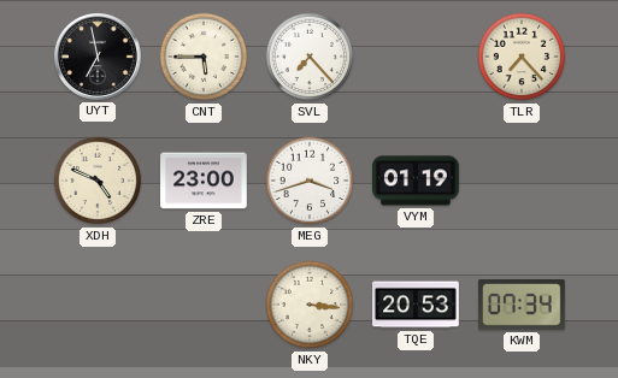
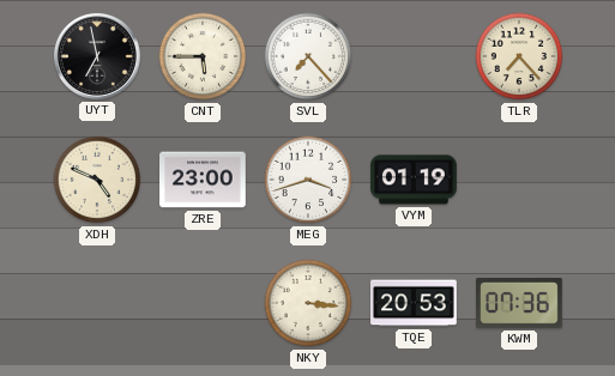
KWM: 07:34 -> 07:36
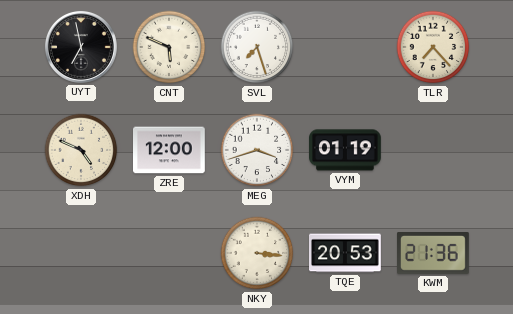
CNT: 5:45 -> 5:49
SVL: 7:23 -> 7:27
ZRE: 23:00 -> 12:00
KWM: 07:36 -> 21:36
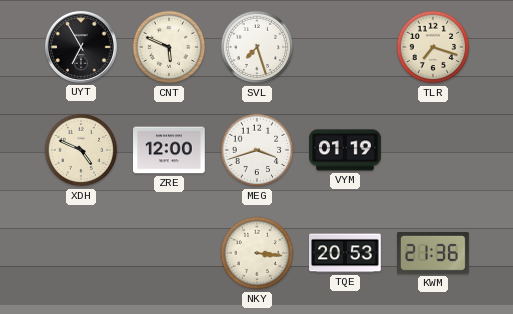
UYT: 6:58 -> 6:55
TLR: 7:23 -> 7:18
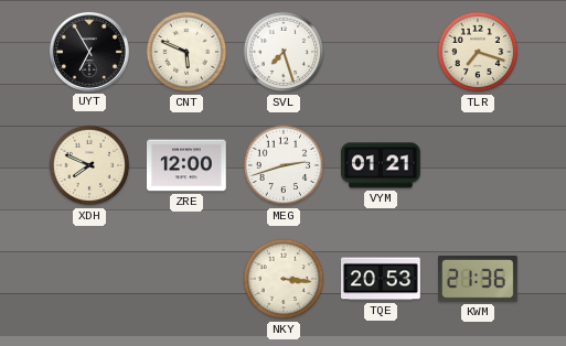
XDH: 4:49 -> 7:49
MEG: 3:42 -> 2:42
VYM: 01:19 -> 01:21
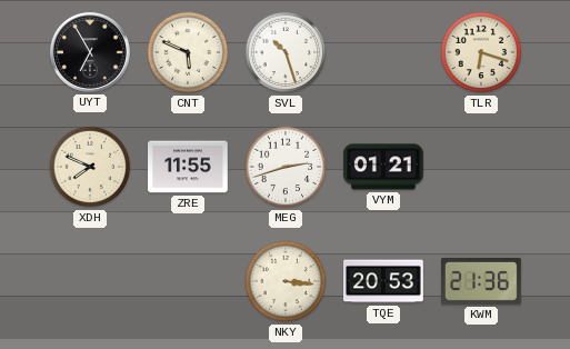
SVL: 7:27 -> 10:27
TLR: 7:18 -> 6:18
ZRE: 12:00 -> 11:55
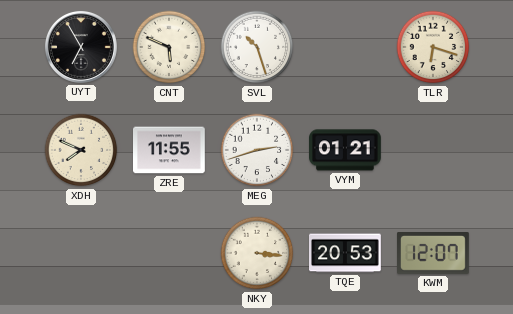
KWM: 21:36 -> 12:07
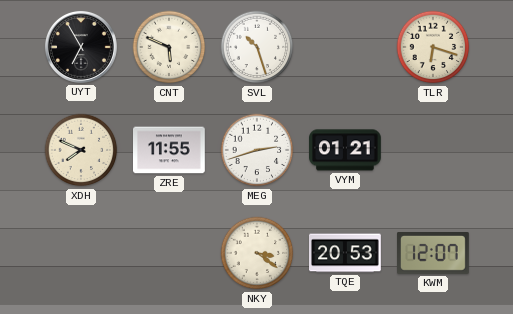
NKY: 3:16 -> 3:21
